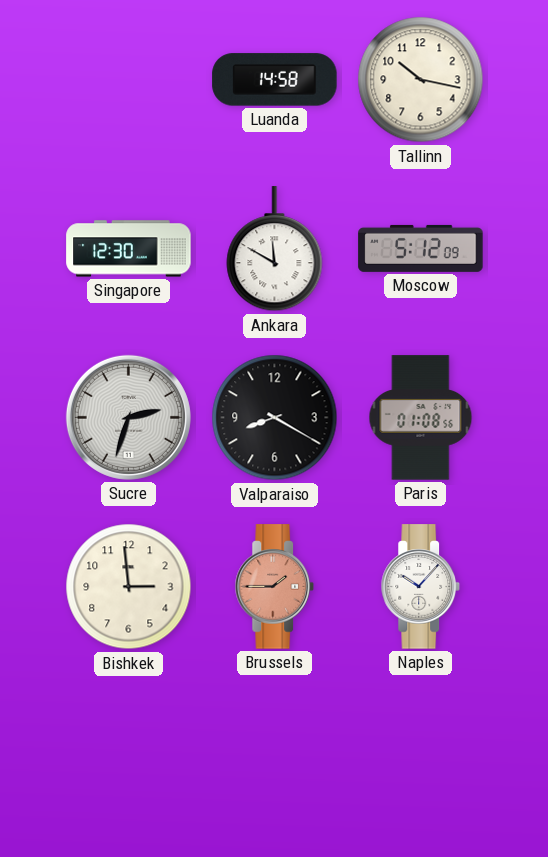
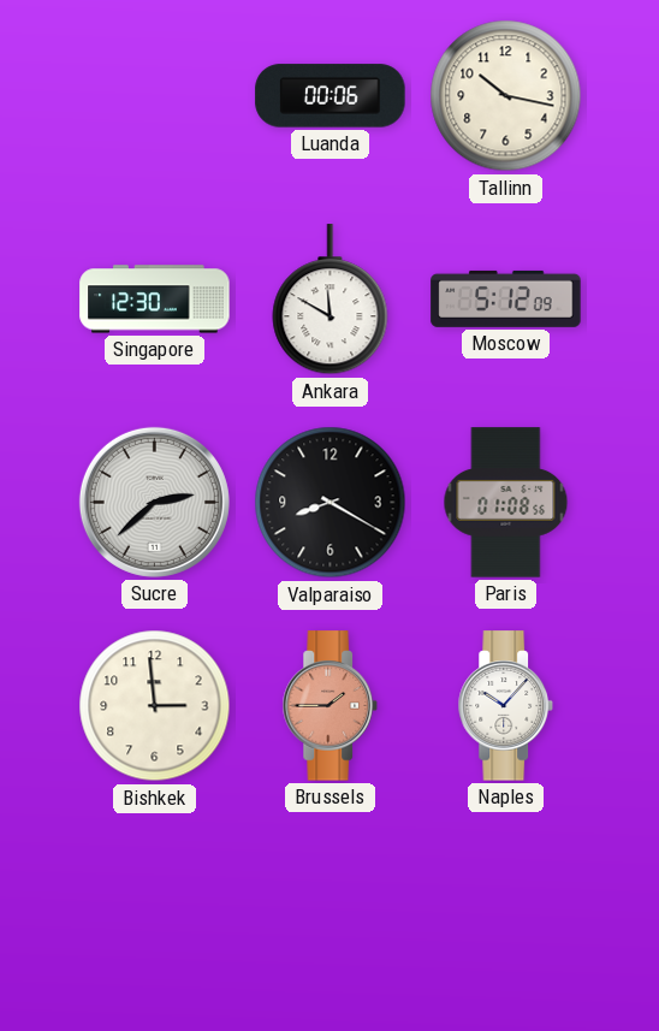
Luanda: 14:58 -> 00:06
Sucre: 2:33 -> 2:38
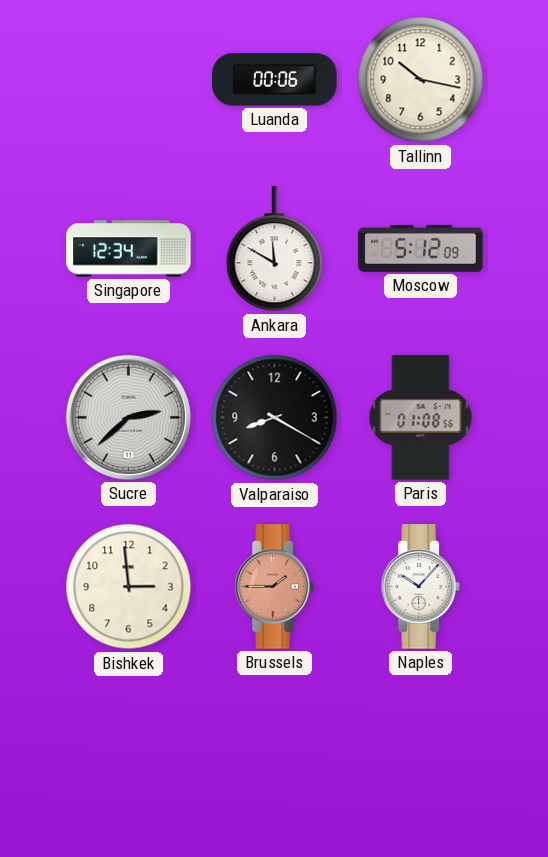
Singapore: 12:30 -> 12:34
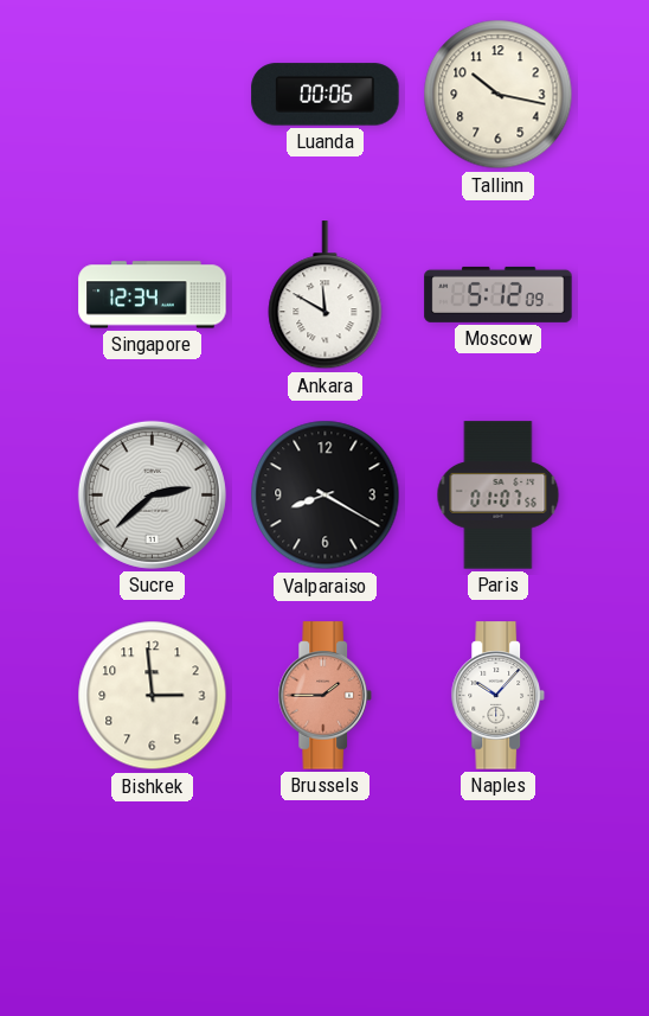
Paris: 01:08 -> 01:07
